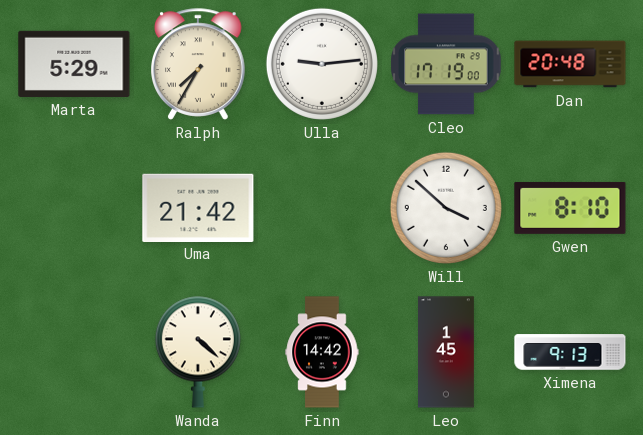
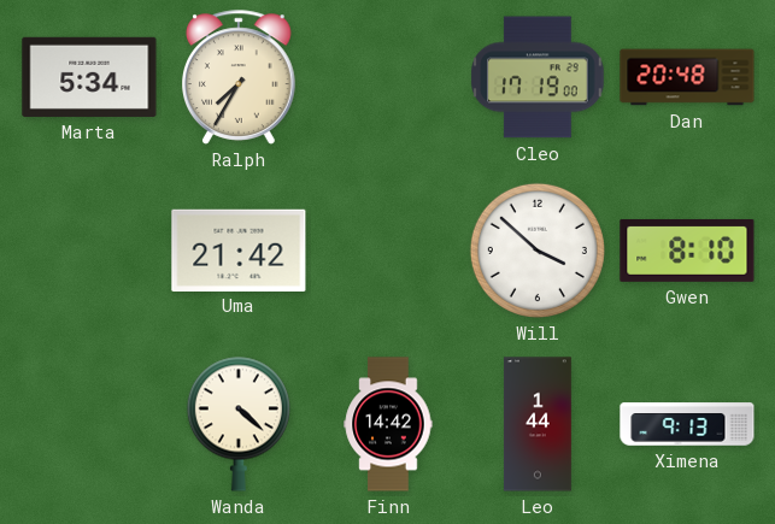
Marta: 5:29 -> 5:34
Ulla: 9:14 -> none
Leo: 1:45 -> 1:44
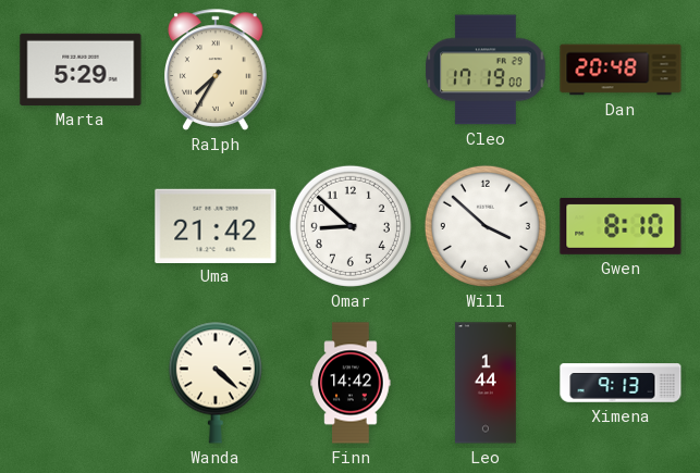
Marta: 5:34 -> 5:29
Omar: none -> 8:52
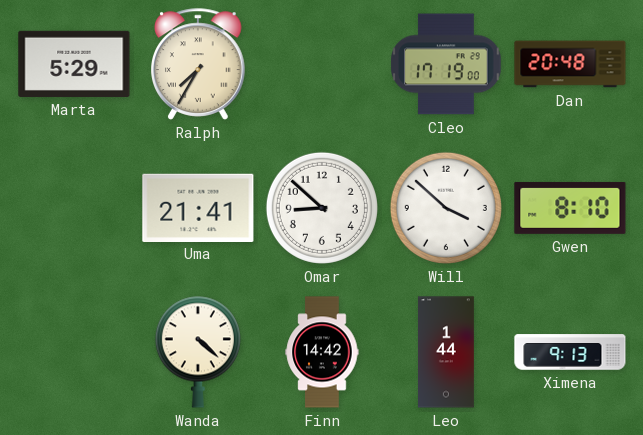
Uma: 21:42 -> 21:41
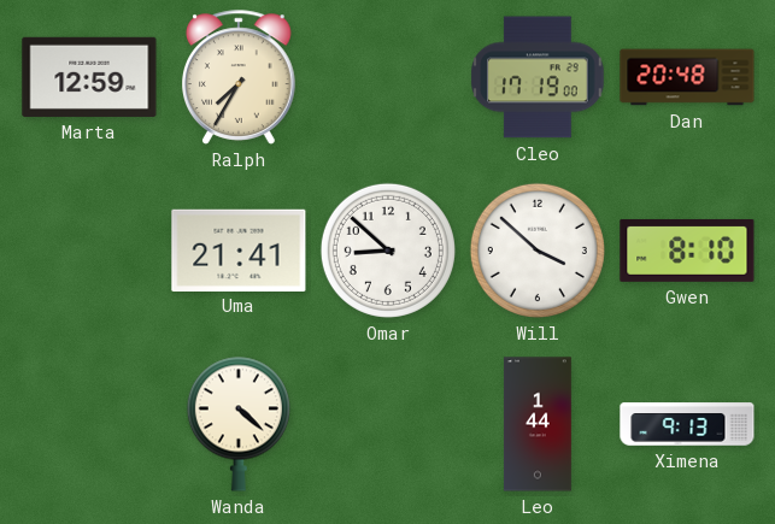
Marta: 5:29 -> 12:59
Finn: 14:42 -> none
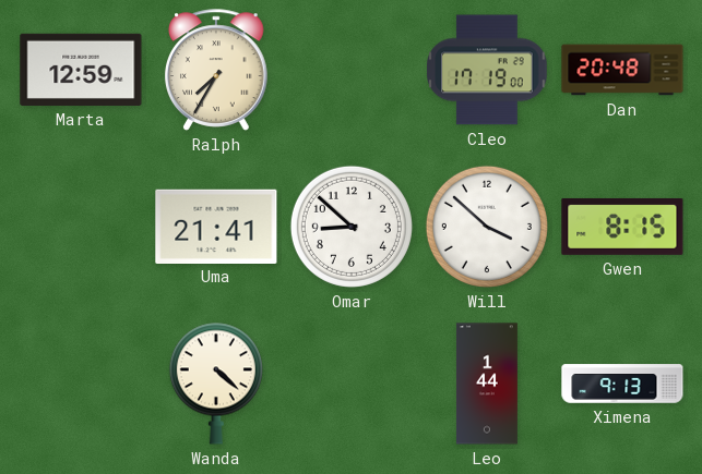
Gwen: 8:10 -> 8:15
